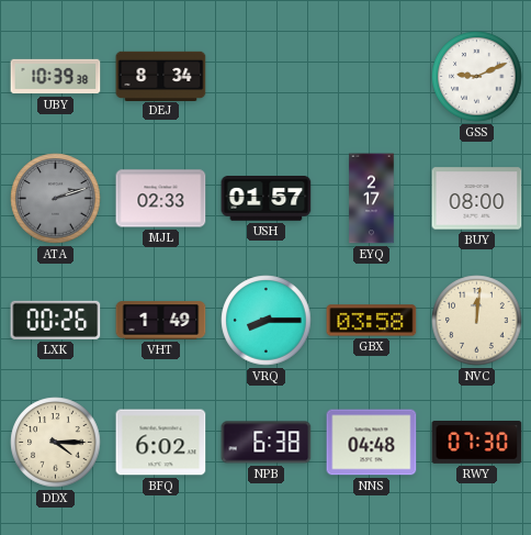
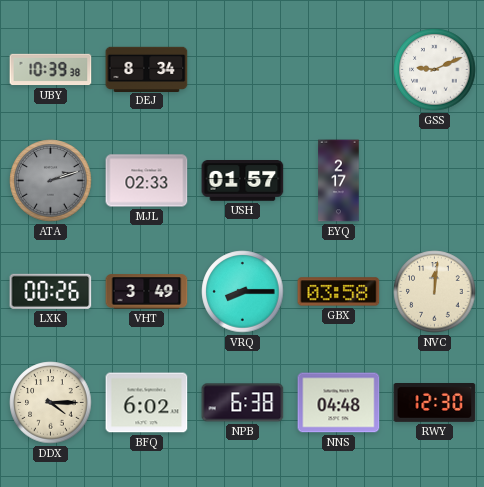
BUY: 08:00 -> none
VHT: 1:49 -> 3:49
RWY: 07:30 -> 12:30
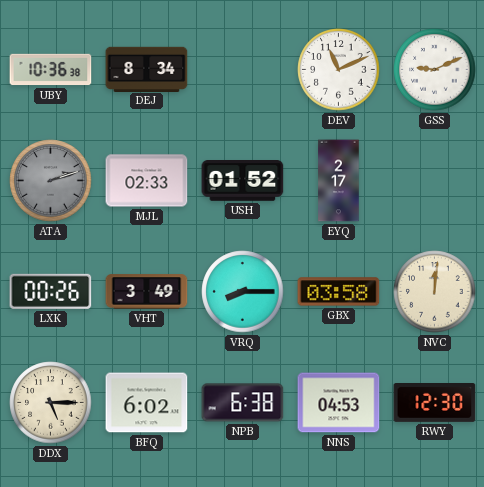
UBY: 10:39 -> 10:36
DEV: none -> 11:11
USH: 01:57 -> 01:52
DDX: 4:15 -> 5:15
NNS: 04:48 -> 04:53
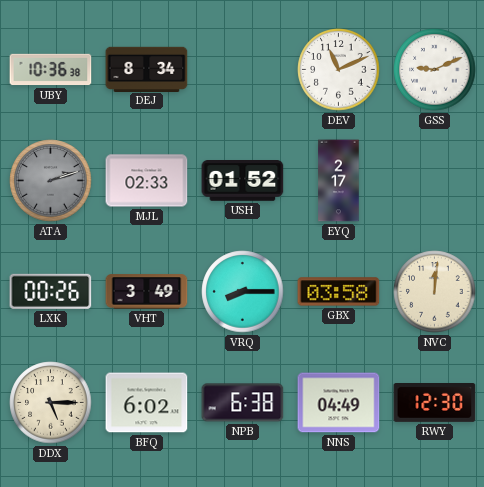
NNS: 04:53 -> 04:49
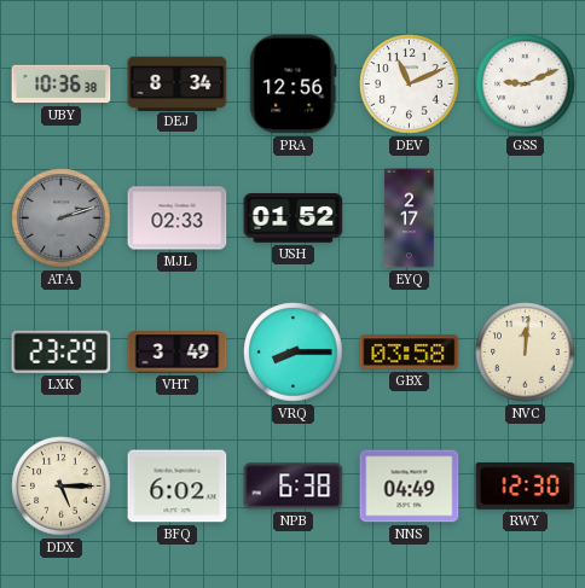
PRA: none -> 12:56
LXK: 00:26 -> 23:29
